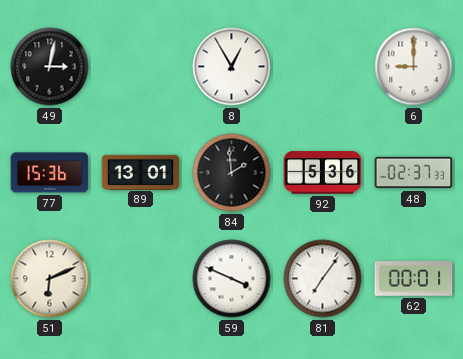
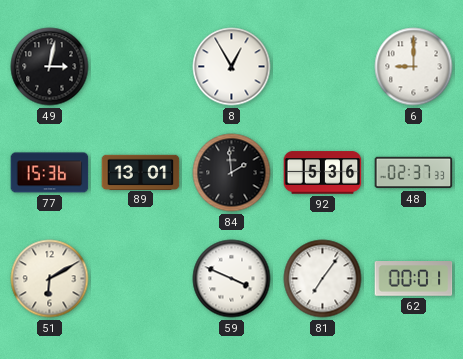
51: 6:11 -> 6:10
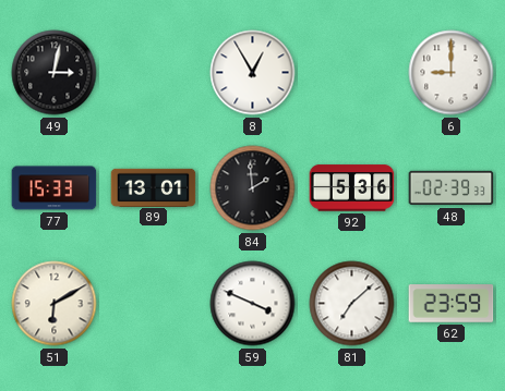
77: 15:36 -> 15:33
48: 02:37 -> 02:39
81: 7:06 -> 7:08
62: 00:01 -> 23:59
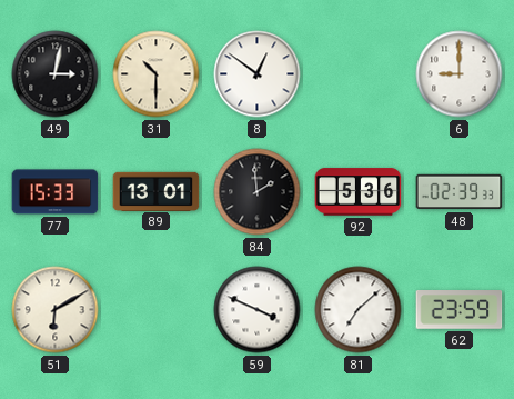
31: none -> 10:30
8: 12:55 -> 12:51
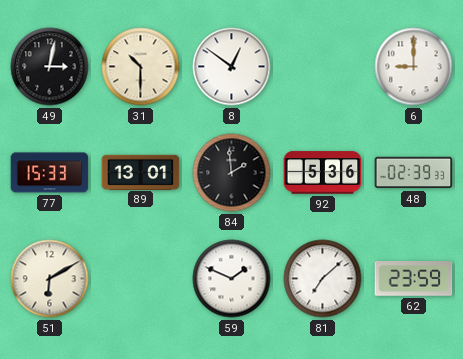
59: 3:49 -> 1:49
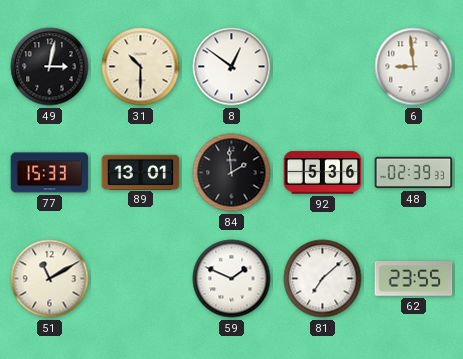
6: 9:00 -> 8:59
51: 6:10 -> 11:10
62: 23:59 -> 23:55
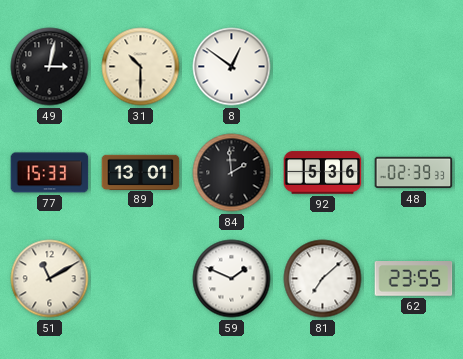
6: 8:59 -> none
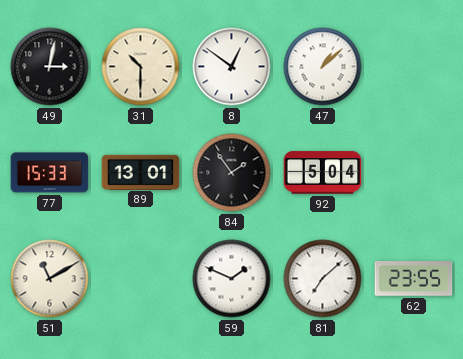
47: none -> 1:08
84: 1:59 -> 1:54
92: 5:36 -> 5:04
48: 02:39 -> none
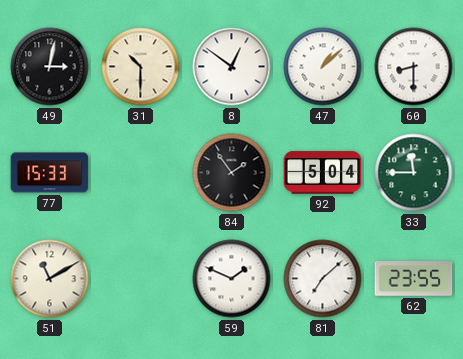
60: none -> 8:30
89: 13:01 -> none
33: none -> 11:45
